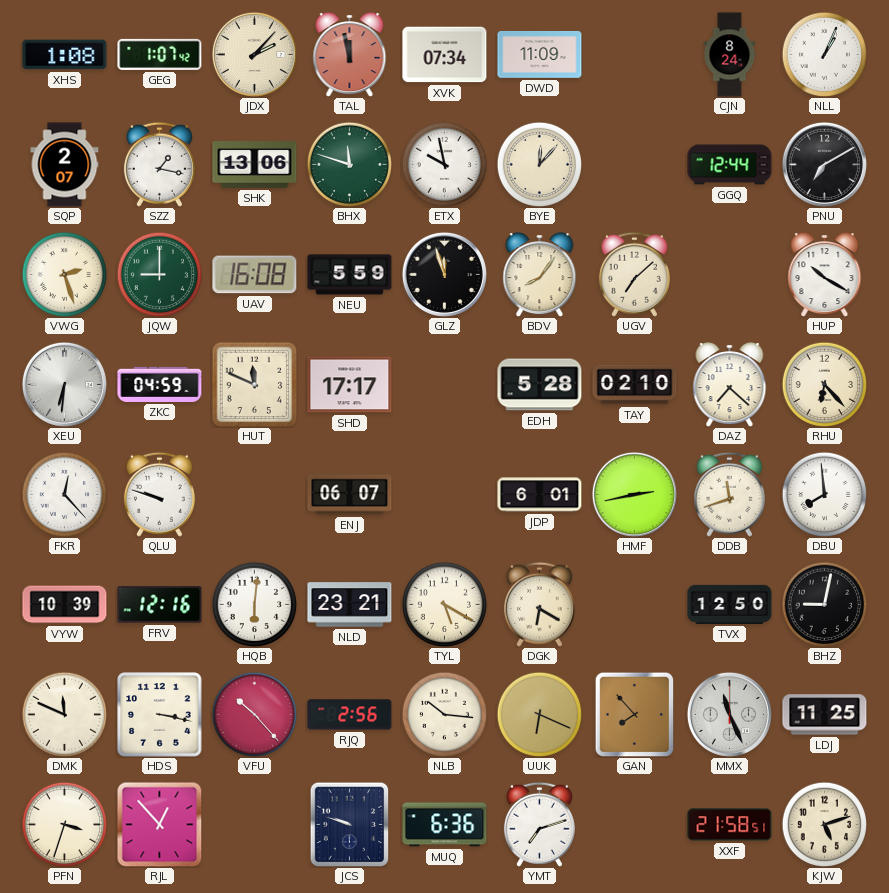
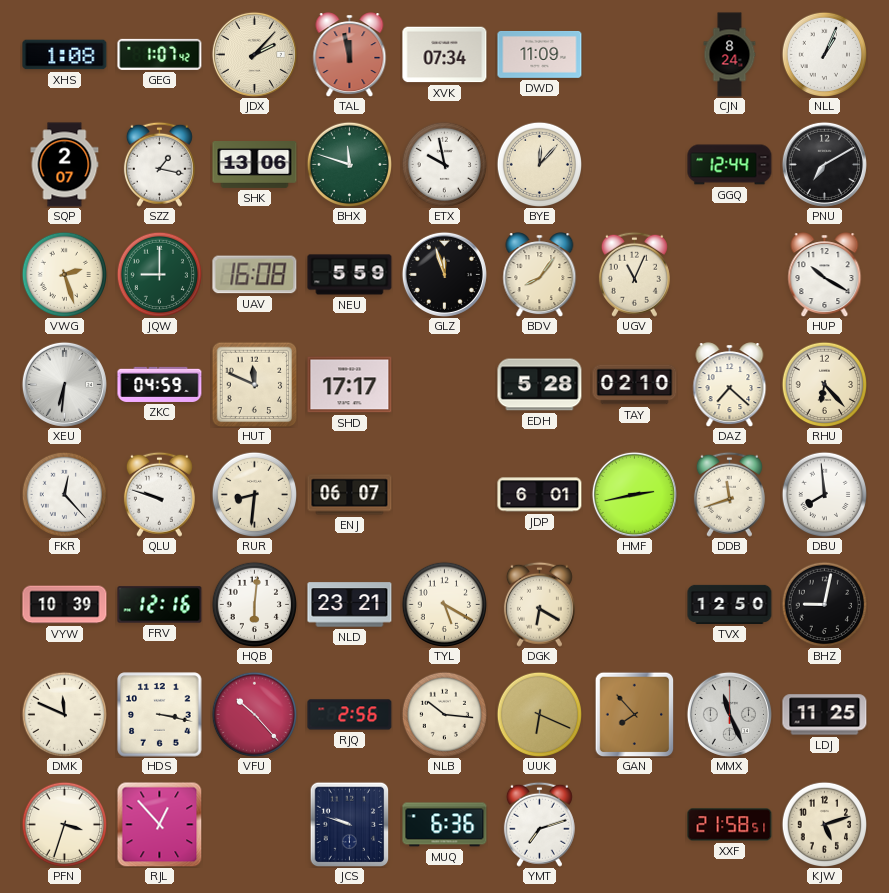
UGV: 7:08 -> 11:04
RUR: none -> 8:31
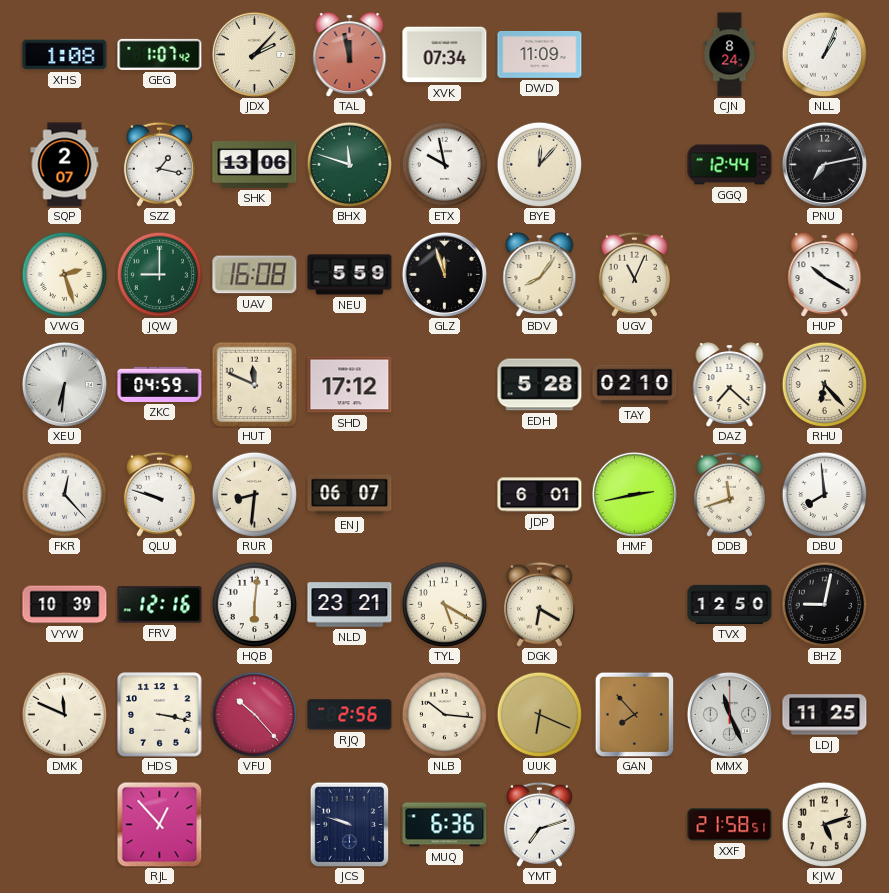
PNU: 7:10 -> 7:13
SHD: 17:17 -> 17:12
PFN: 3:33 -> none
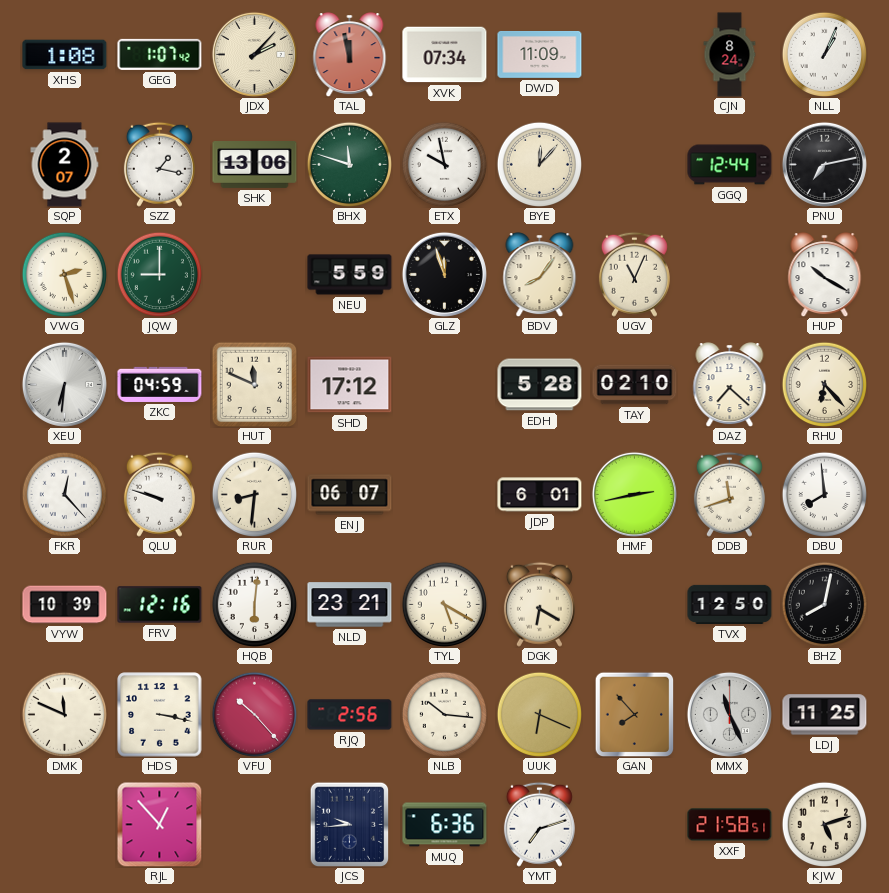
UAV: 16:08 -> none
BHZ: 9:02 -> 8:02
JCS: 9:48 -> 9:44
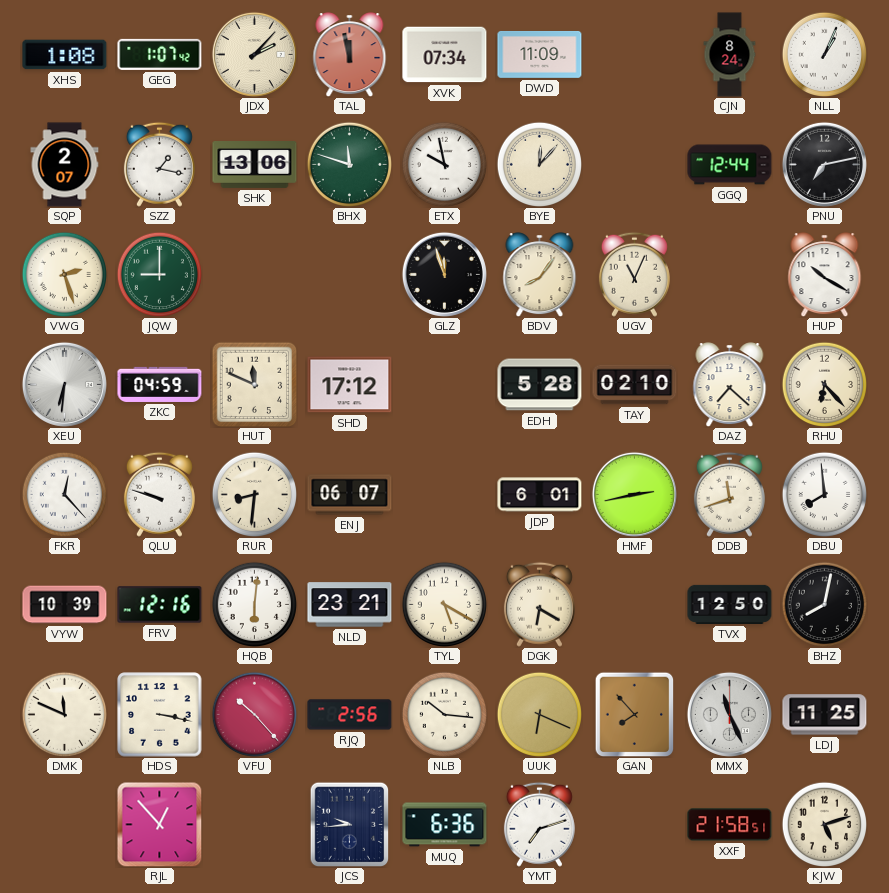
NEU: 5:59 -> none
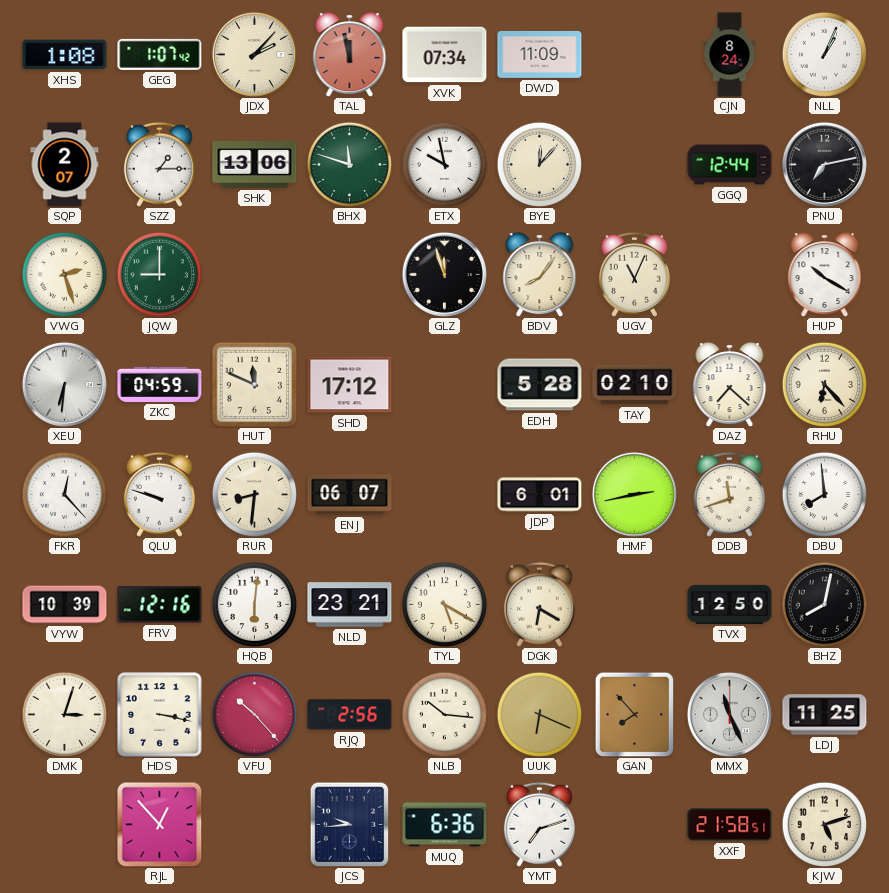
SZZ: 1:17 -> 1:15
DMK: 11:49 -> 3:03
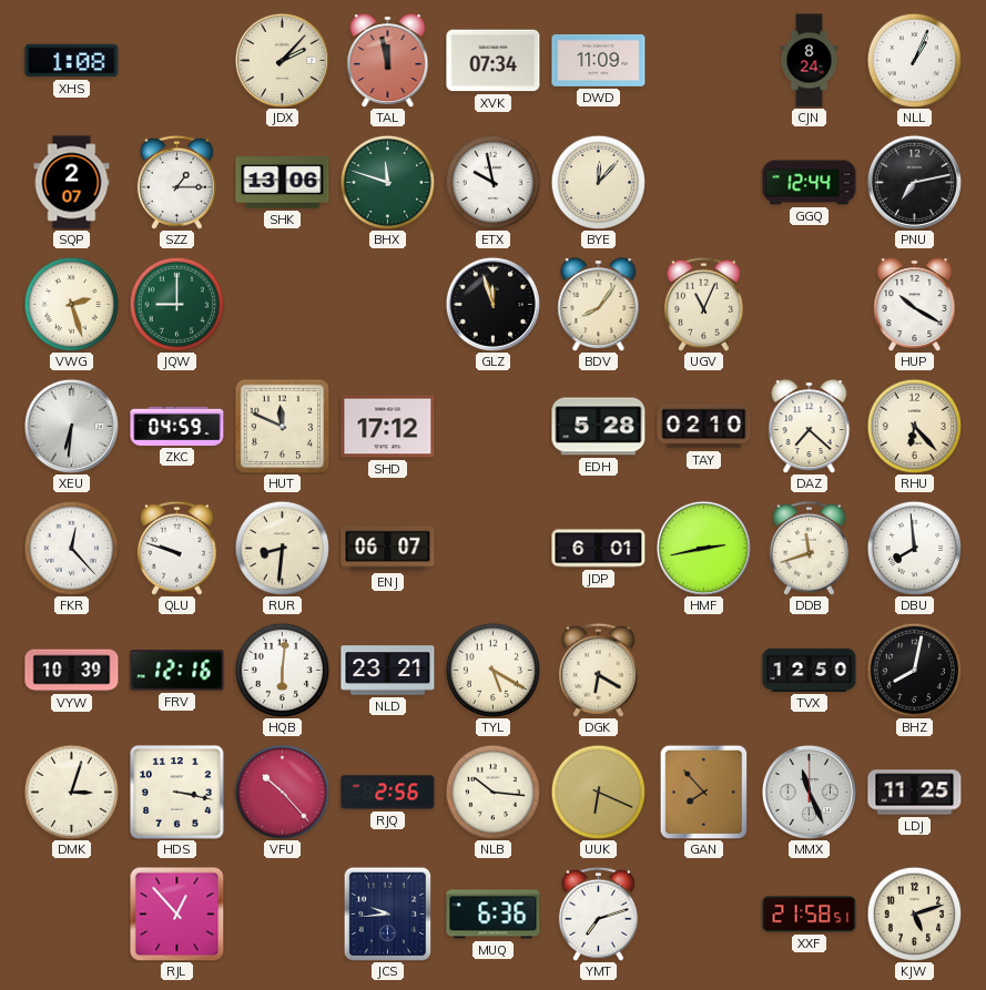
GEG: 1:07 -> none
